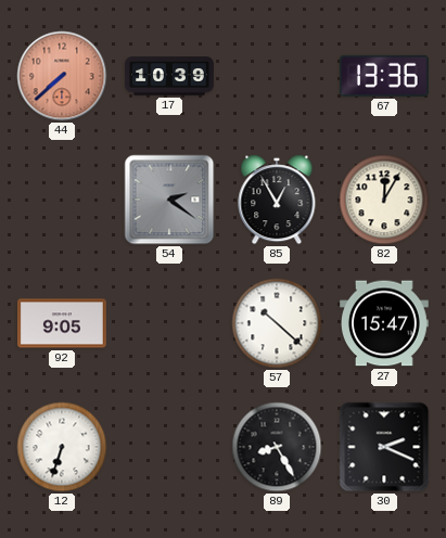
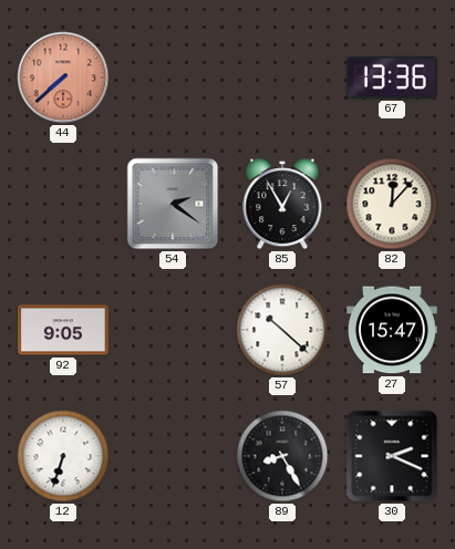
17: 10:39 -> none
82: 12:05 -> 12:07
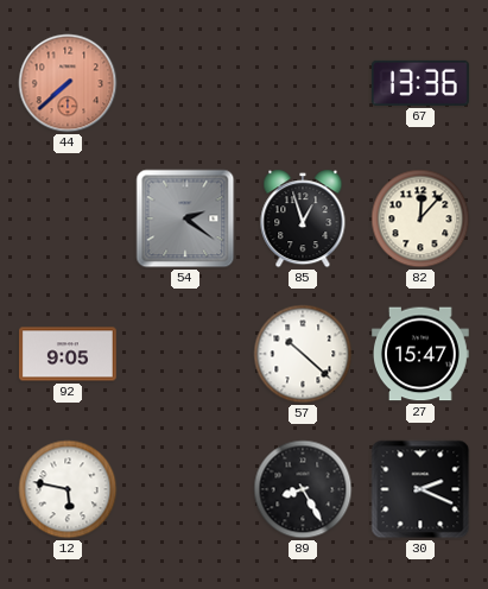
85: 12:55 -> 12:57
12: 6:33 -> 5:47
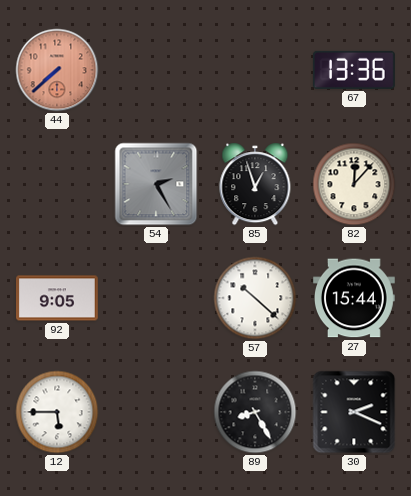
54: 2:21 -> 2:25
27: 15:47 -> 15:44
12: 5:47 -> 5:45
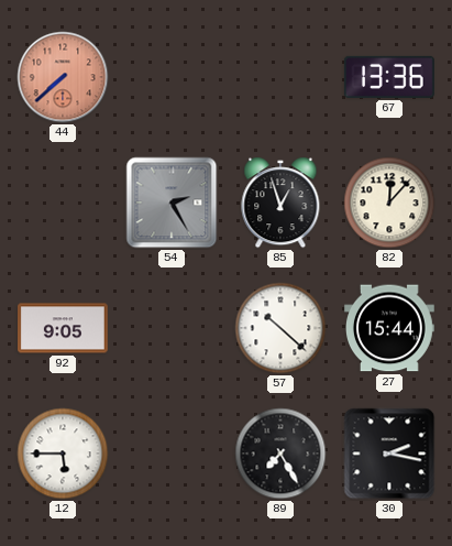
89: 8:25 -> 7:25
30: 2:19 -> 2:17
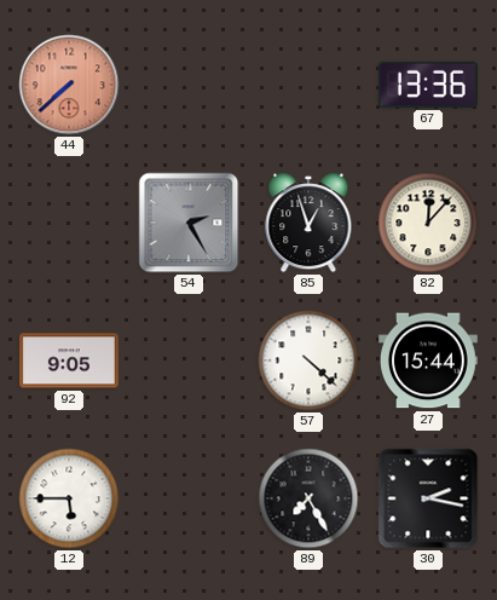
57: 10:22 -> 4:22
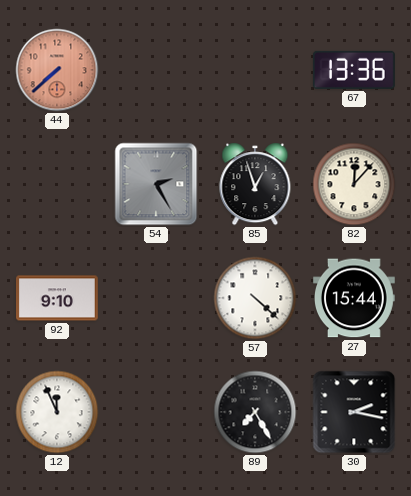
92: 9:05 -> 9:10
12: 5:45 -> 11:56
